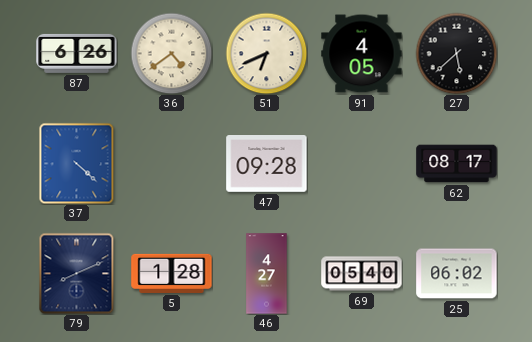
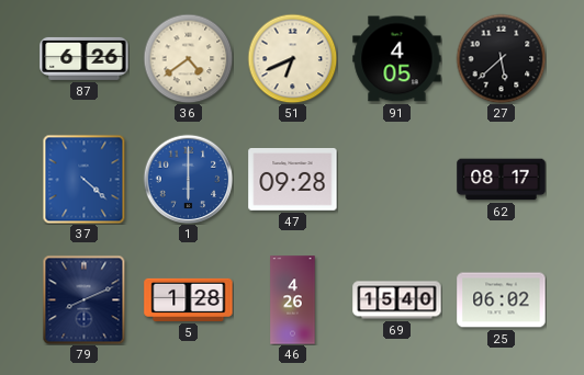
1: none -> 6:00
46: 4:27 -> 4:26
69: 05:40 -> 15:40
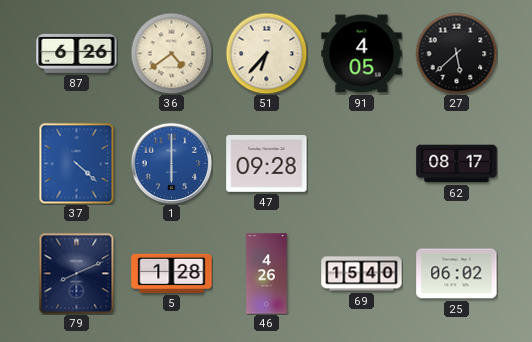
51: 6:41 -> 6:37
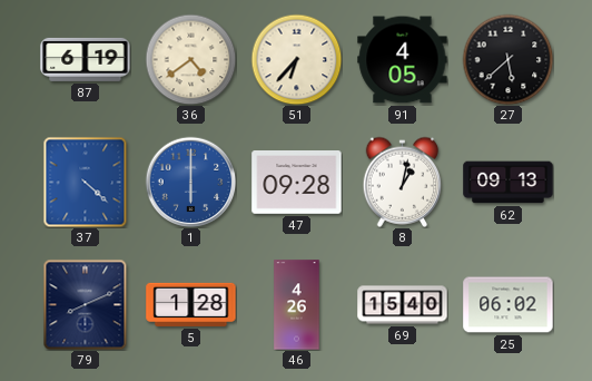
87: 6:26 -> 6:19
8: none -> 1:02
62: 08:17 -> 09:13
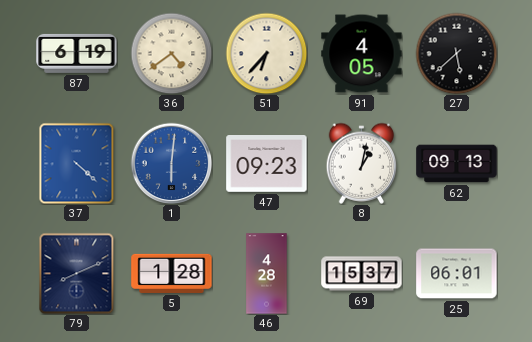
1: 6:00 -> 6:01
47: 09:28 -> 09:23
46: 4:26 -> 4:28
69: 15:40 -> 15:37
25: 06:02 -> 06:01
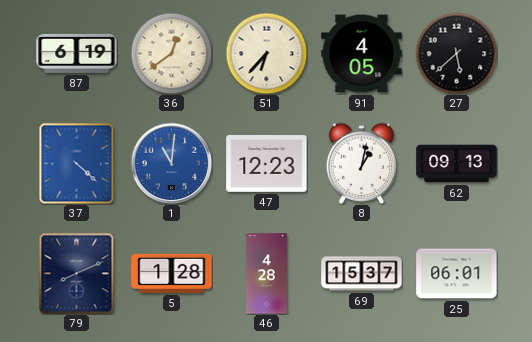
36: 4:39 -> 12:39
1: 6:01 -> 11:01
47: 09:23 -> 12:23
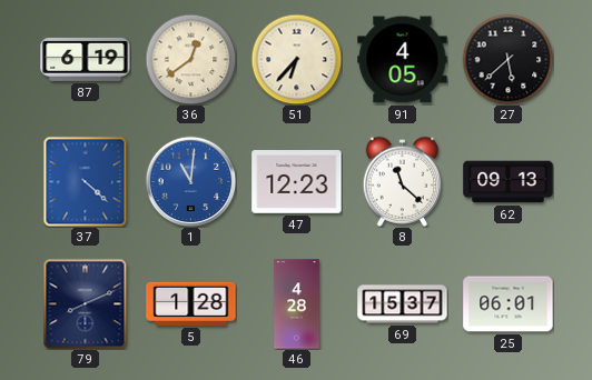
8: 1:02 -> 11:22
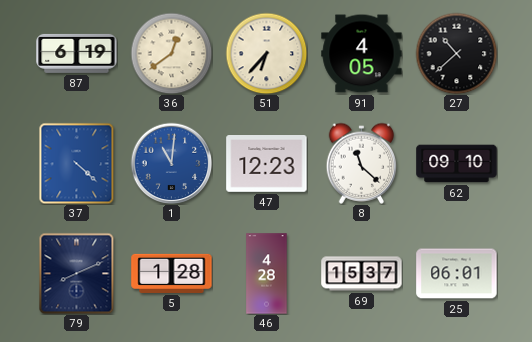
27: 5:38 -> 10:38
62: 09:13 -> 09:10
